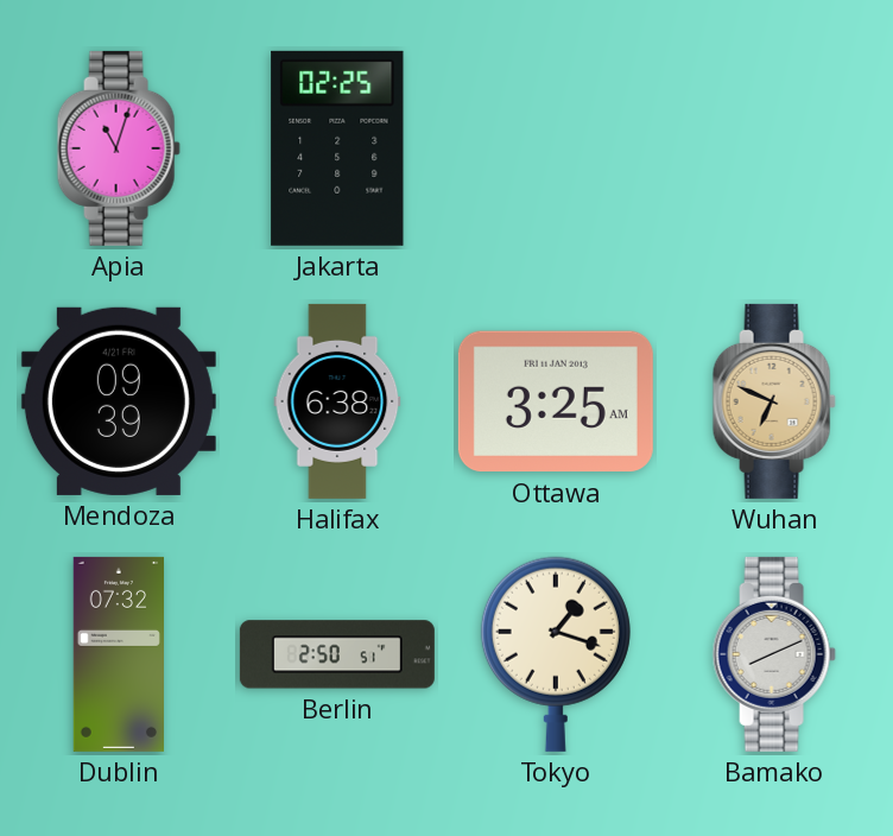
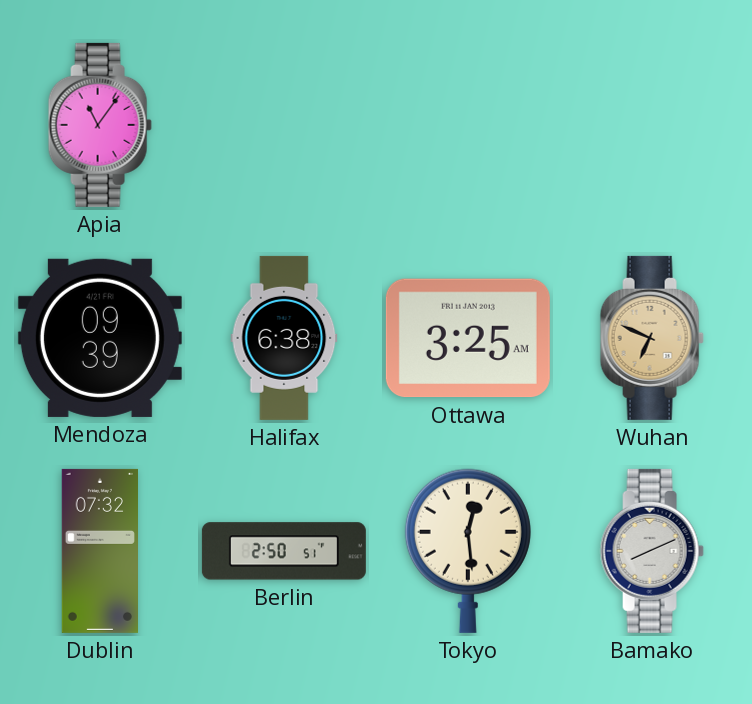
Apia: 11:03 -> 11:06
Jakarta: 02:25 -> none
Tokyo: 1:18 -> 12:29
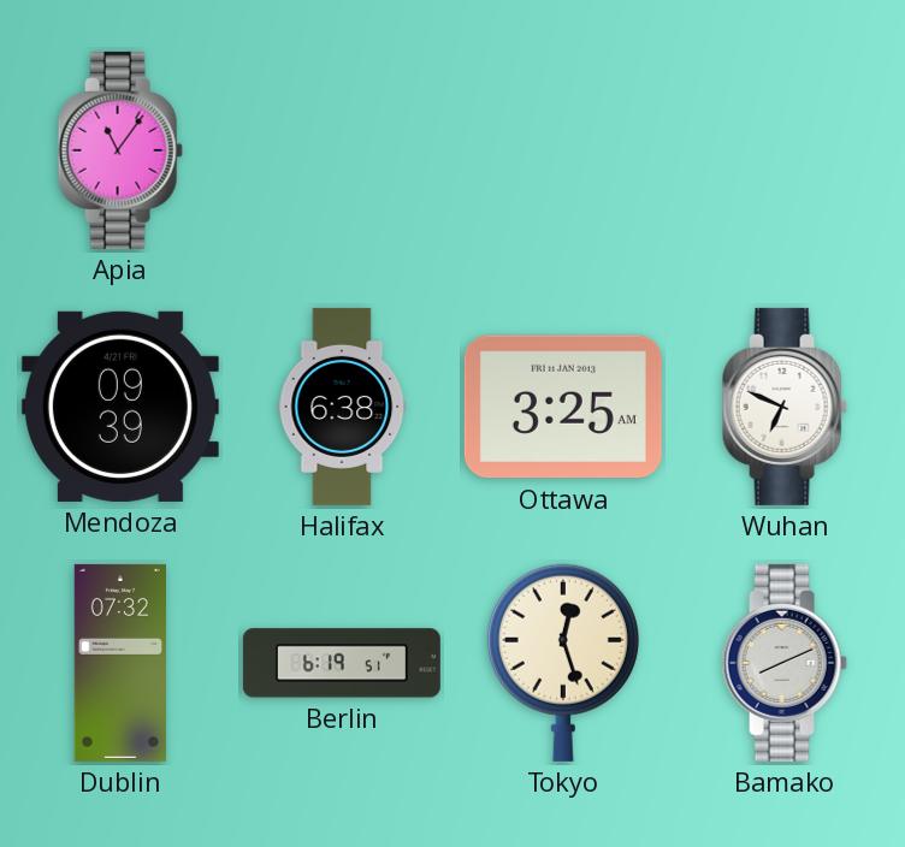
Wuhan dial: champagne -> white
Berlin: 2:50 -> 6:19
Tokyo: 12:29 -> 12:27
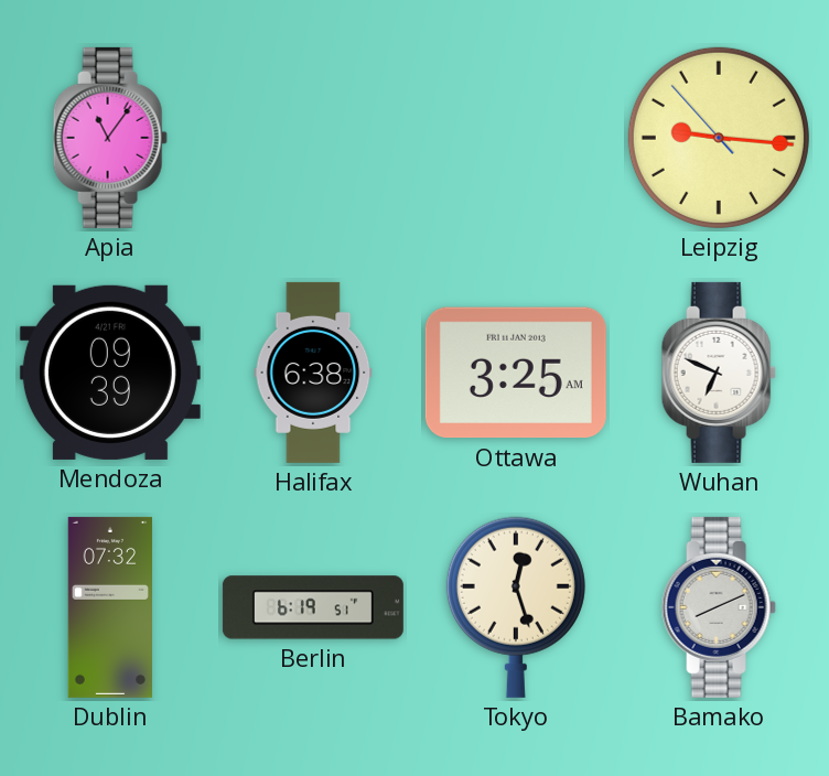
Leipzig: none -> 9:15
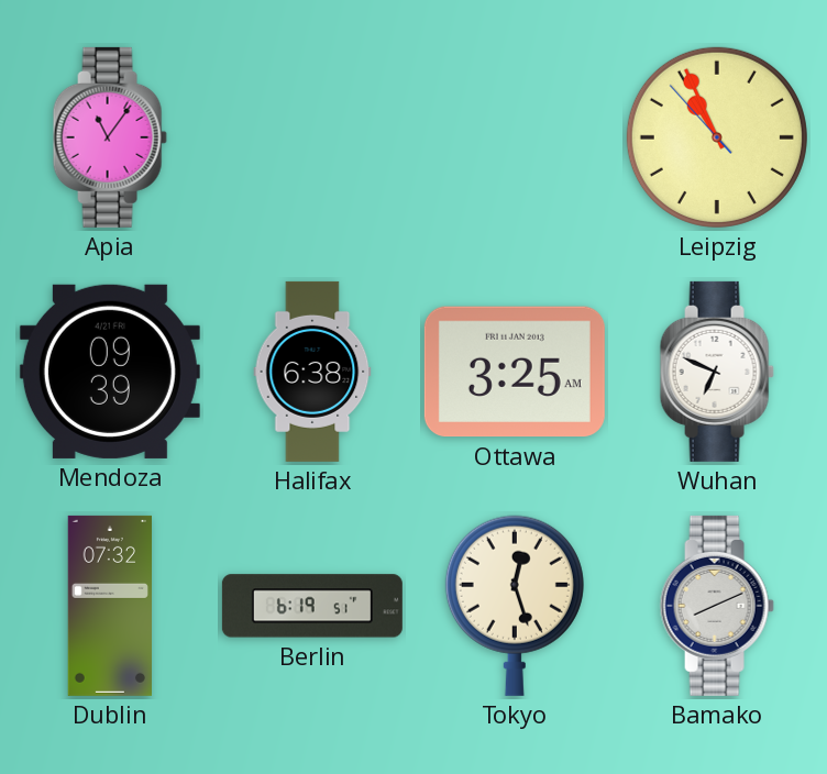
Leipzig: 9:15 -> 10:55
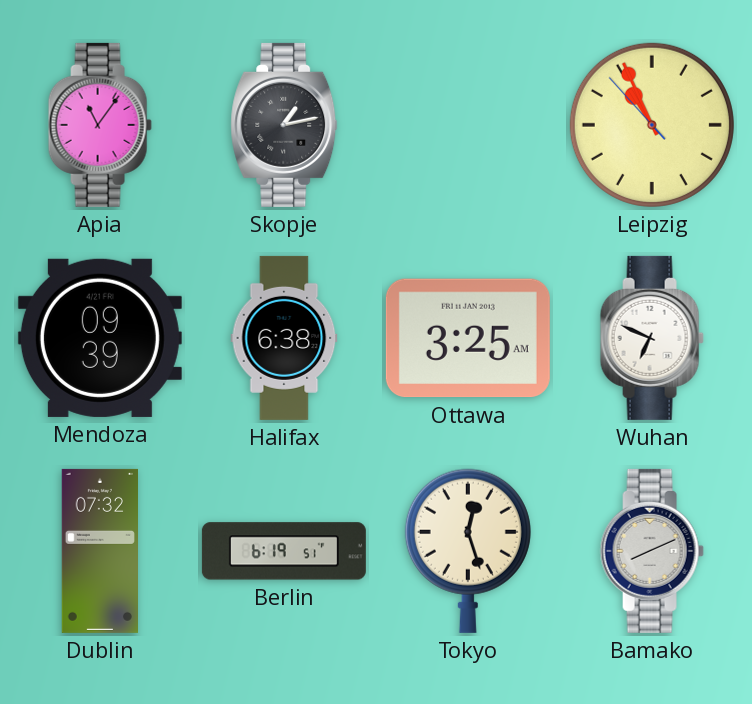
Skopje: none -> 1:13
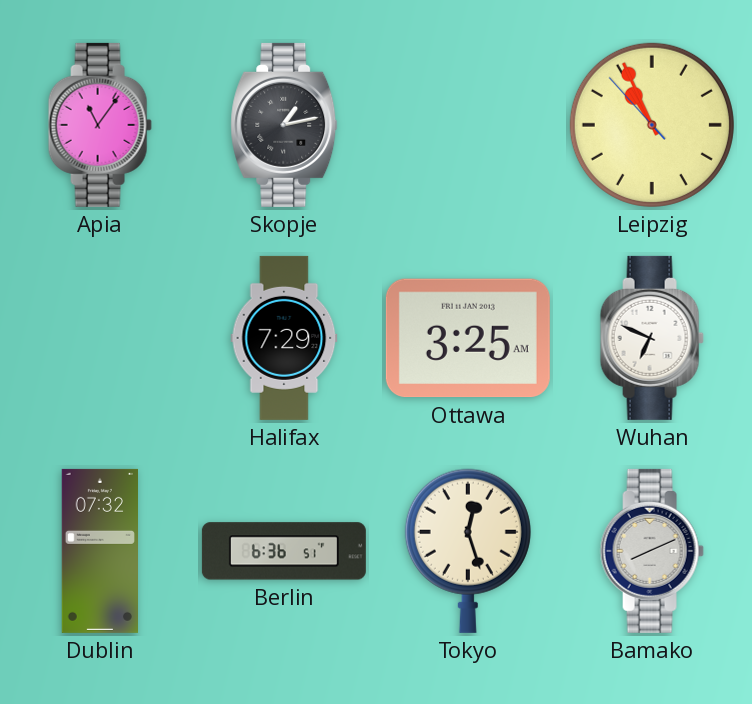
Mendoza: 09:39 -> none
Halifax: 6:38 -> 7:29
Berlin: 6:19 -> 6:36
